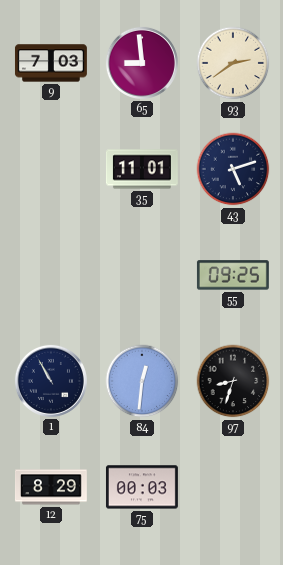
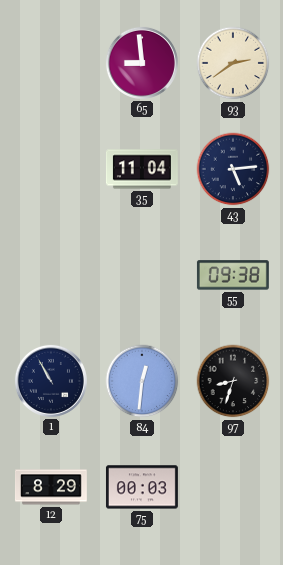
9: 7:03 -> none
35: 11:01 -> 11:04
43: 5:12 -> 5:14
55: 09:25 -> 09:38
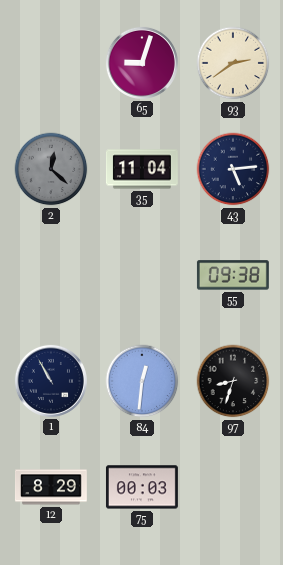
65: 8:59 -> 9:03
2: none -> 12:22
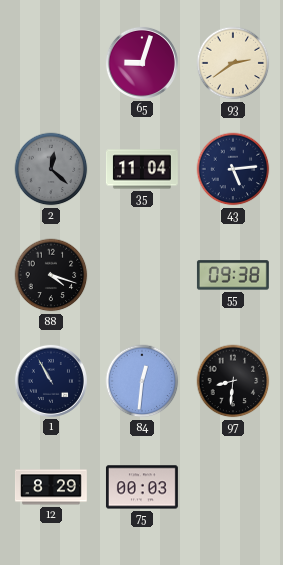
88: none -> 4:18
97: 8:33 -> 8:31
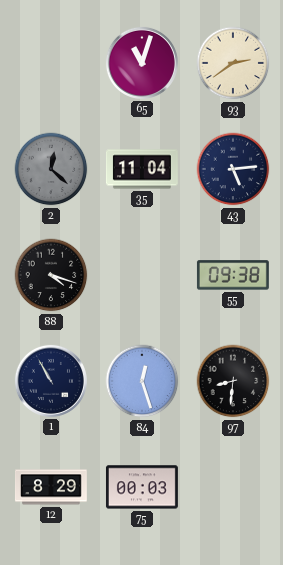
65: 9:03 -> 11:03
84: 12:31 -> 12:27
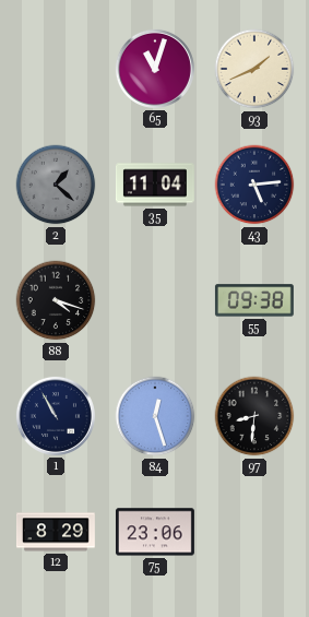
93: 2:39 -> 1:41
2: 12:22 -> 1:22
75: 00:03 -> 23:06
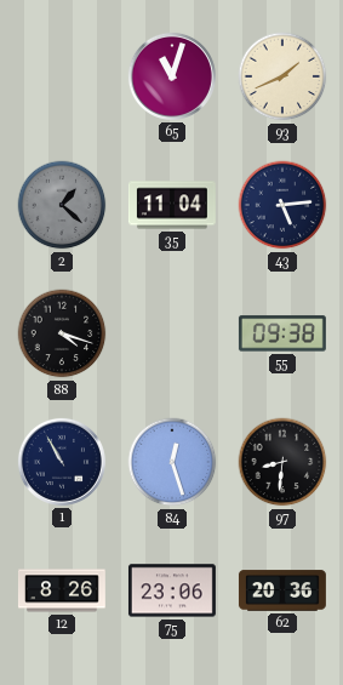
12: 8:29 -> 8:26
62: none -> 20:36
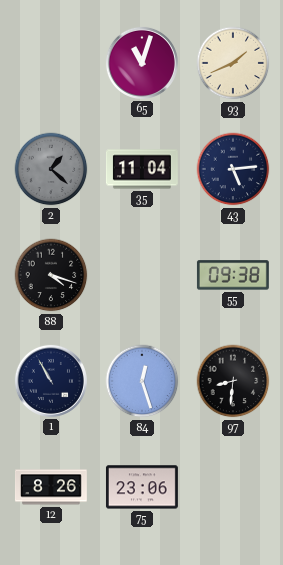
62: 20:36 -> none
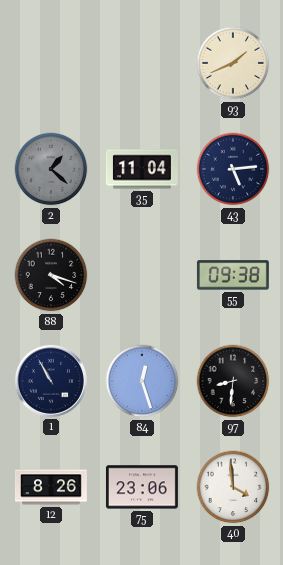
65: 11:03 -> none
40: none -> 3:59
